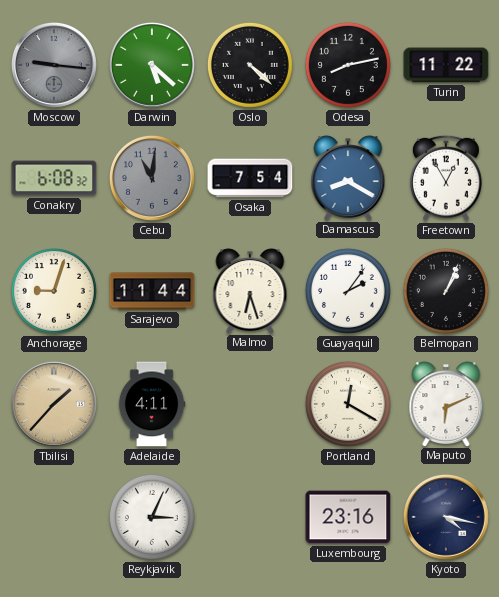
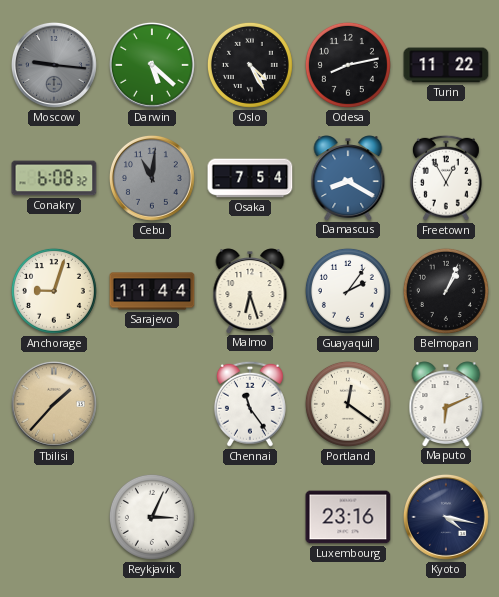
Oslo: 4:22 -> 4:25
Adelaide: 4:11 -> none
Chennai: none -> 11:24
Portland: 12:20 -> 12:21
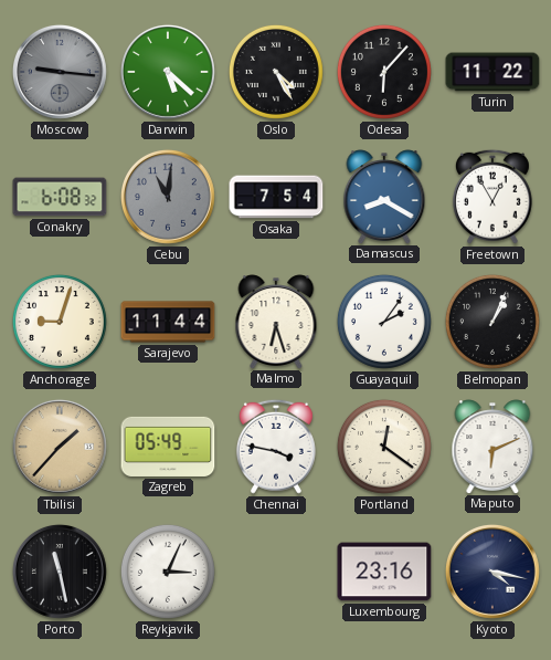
Odesa: 8:13 -> 6:07
Zagreb: none -> 05:49
Chennai: 11:24 -> 3:47
Porto: none -> 11:28
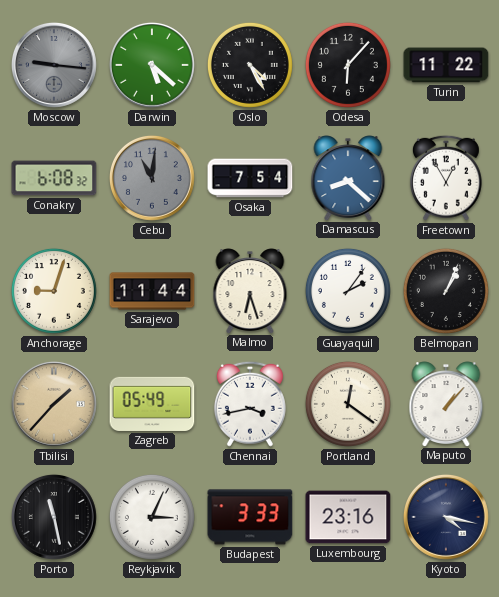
Damascus: 8:20 -> 8:22
Chennai: 3:47 -> 3:43
Maputo: 6:11 -> 1:07
Budapest: none -> 3:33
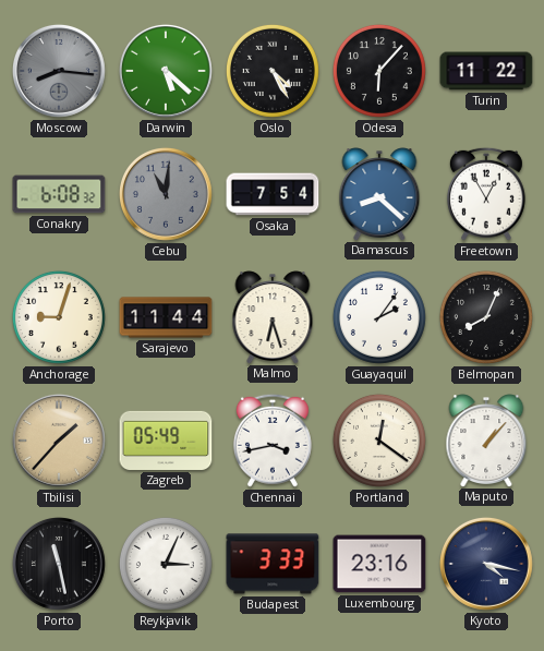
Moscow: 9:16 -> 8:16
Belmopan: 1:04 -> 8:04
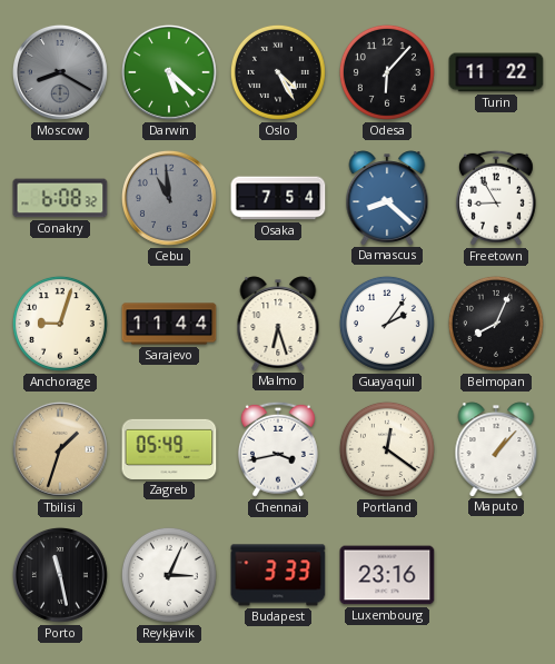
Moscow: 8:16 -> 8:20
Cebu: 11:01 -> 10:59
Freetown: 12:55 -> 8:55
Tbilisi: 1:37 -> 1:33
Kyoto: 4:17 -> none
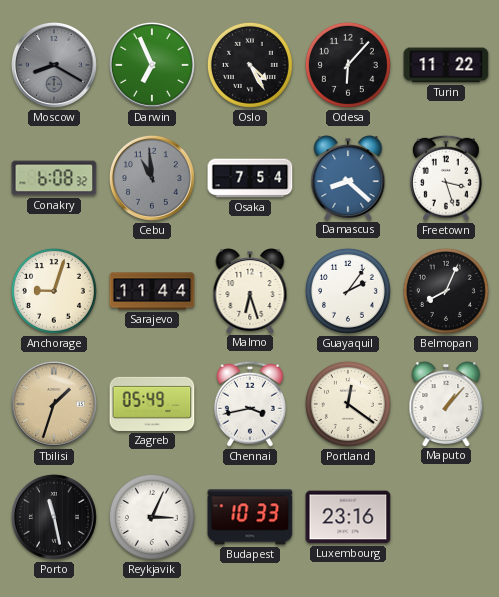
Darwin: 5:22 -> 6:56
Freetown: 8:55 -> 3:27
Budapest: 3:33 -> 10:33
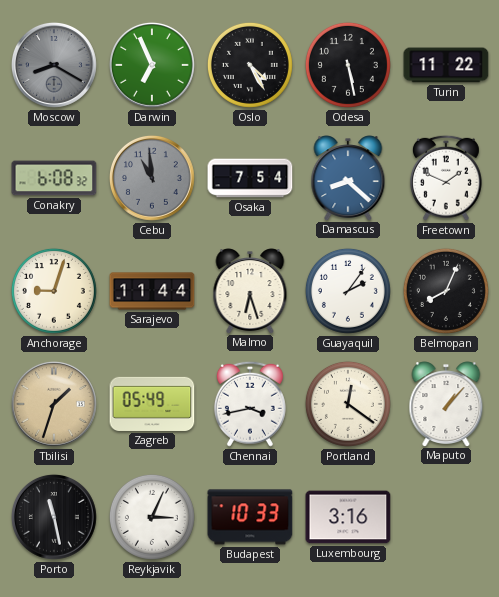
Odesa: 6:07 -> 5:28
Freetown: 3:27 -> 1:49
Luxembourg: 23:16 -> 3:16
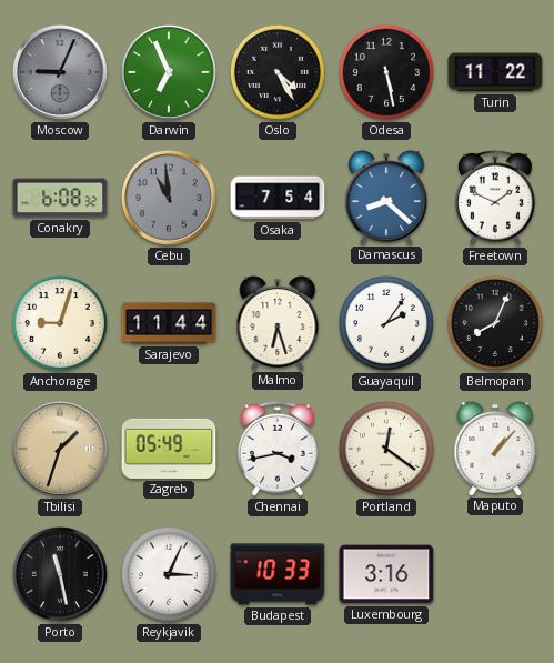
Moscow: 8:20 -> 9:04
